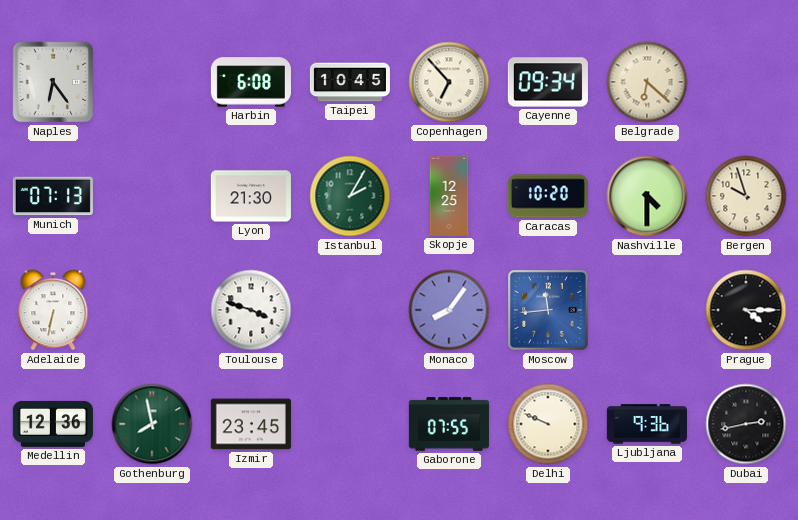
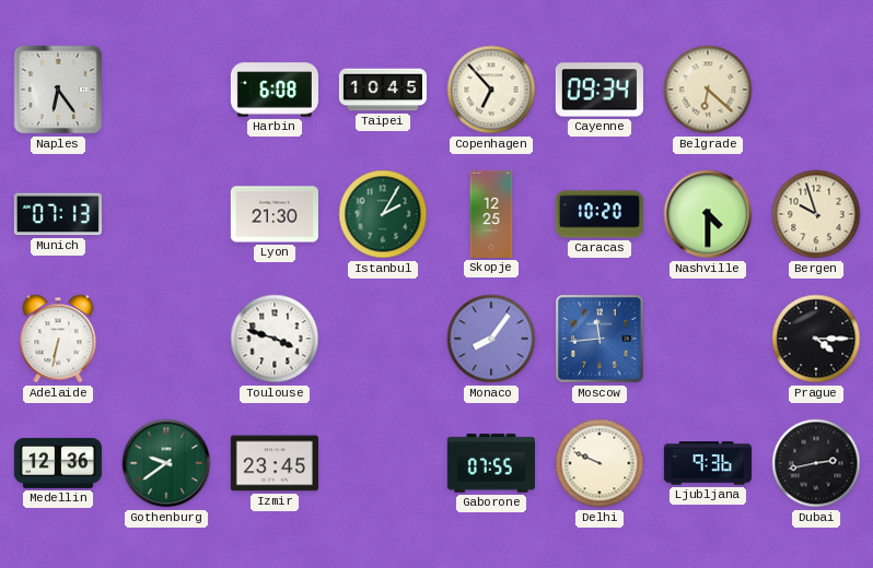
Gothenburg: 7:58 -> 9:39
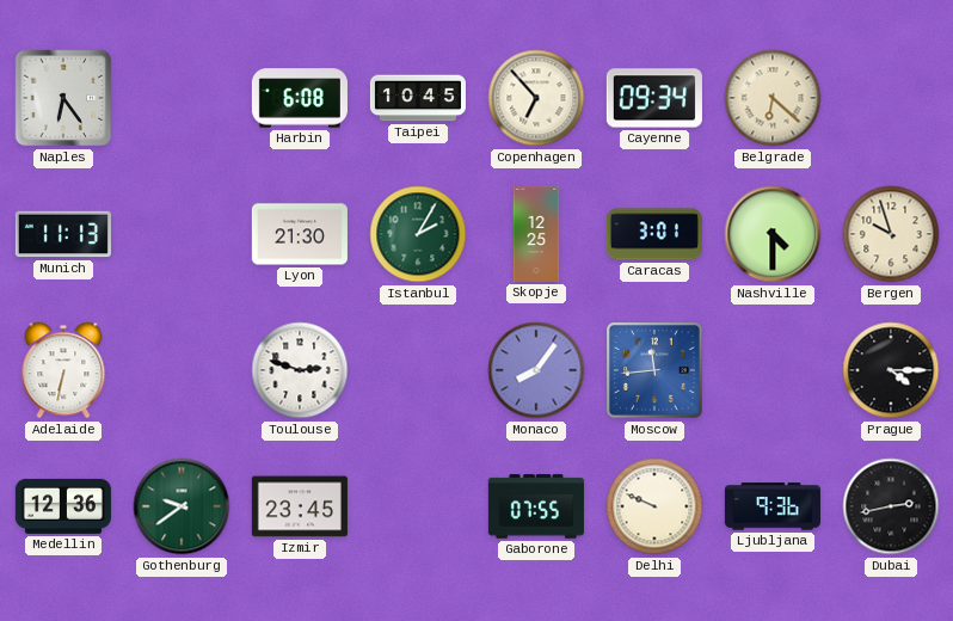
Munich: 07:13 -> 11:13
Caracas: 10:20 -> 3:01
Toulouse: 3:48 -> 2:48
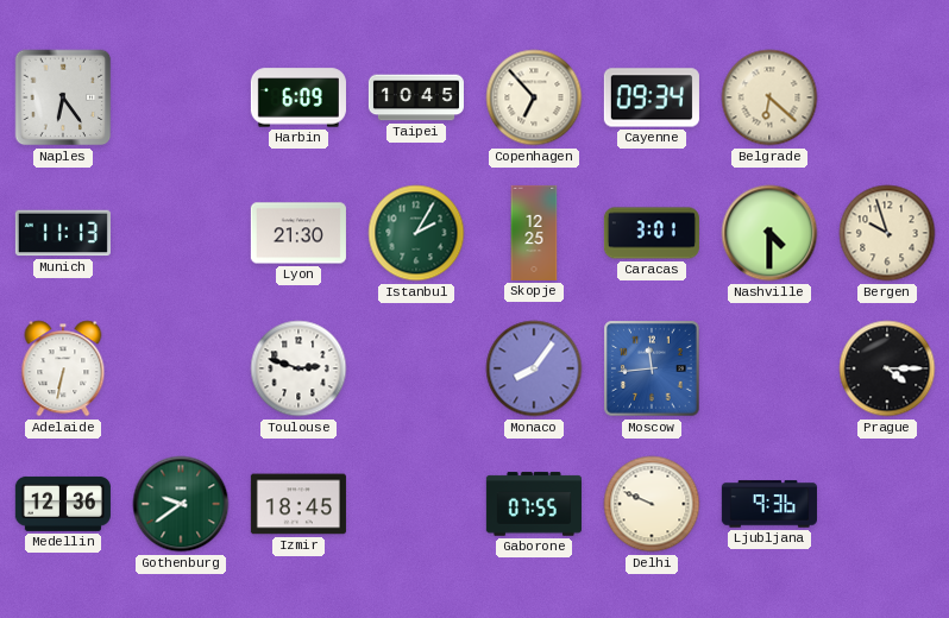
Harbin: 6:08 -> 6:09
Izmir: 23:45 -> 18:45
Dubai: 2:43 -> none
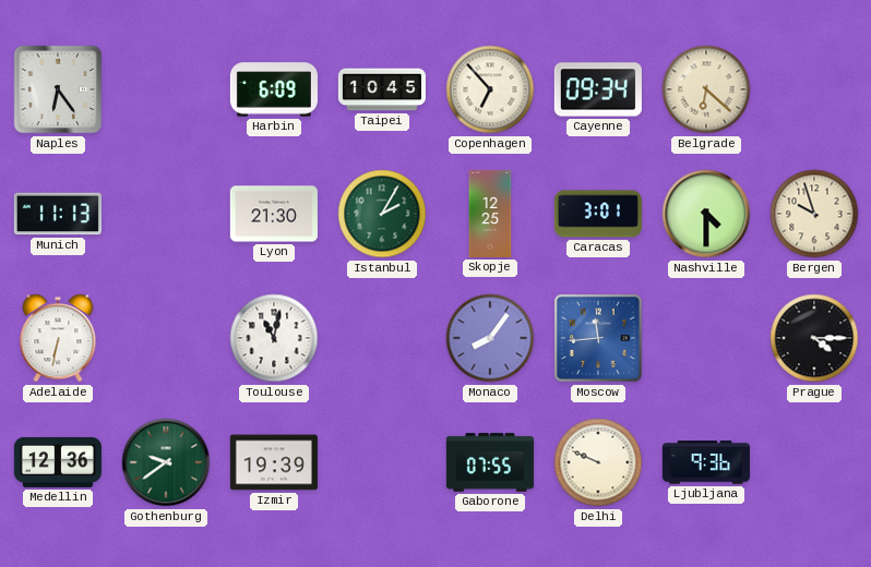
Toulouse: 2:48 -> 11:02
Izmir: 18:45 -> 19:39
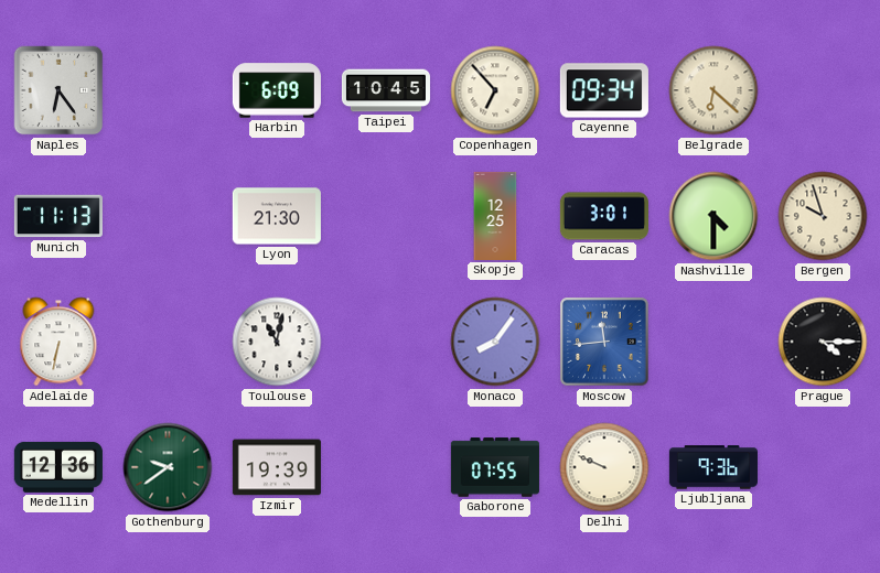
Istanbul: 2:05 -> none
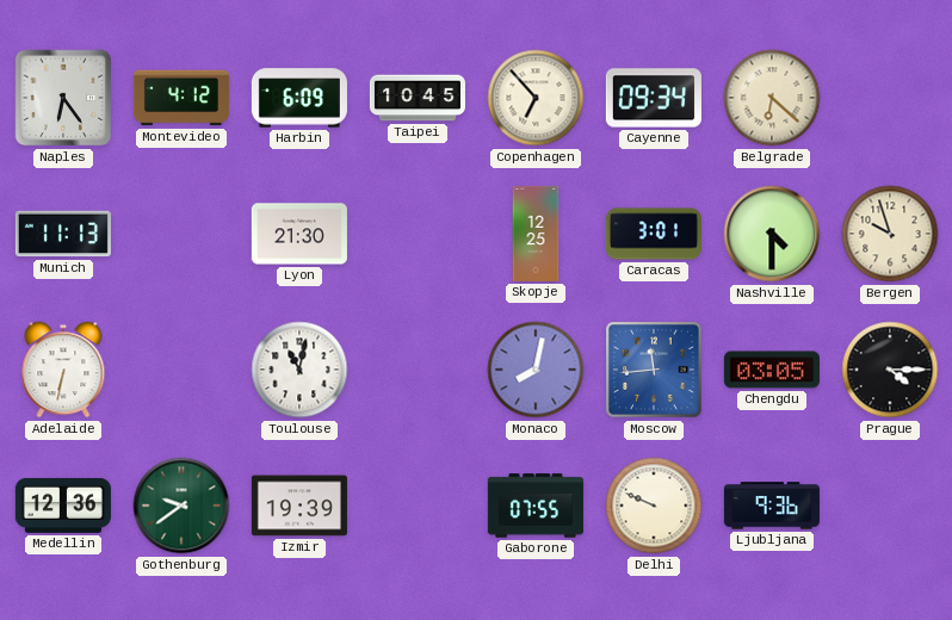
Montevideo: none -> 4:12
Monaco: 8:06 -> 8:02
Chengdu: none -> 03:05
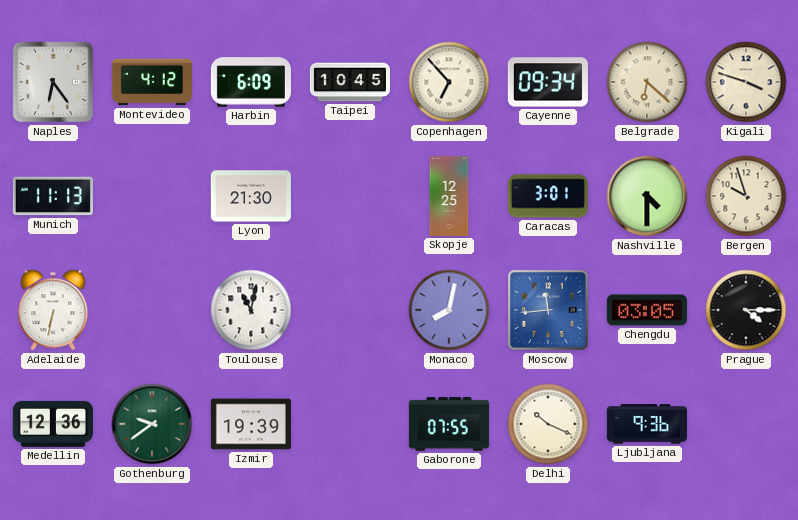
Kigali: none -> 3:48
Delhi: 9:49 -> 10:19
